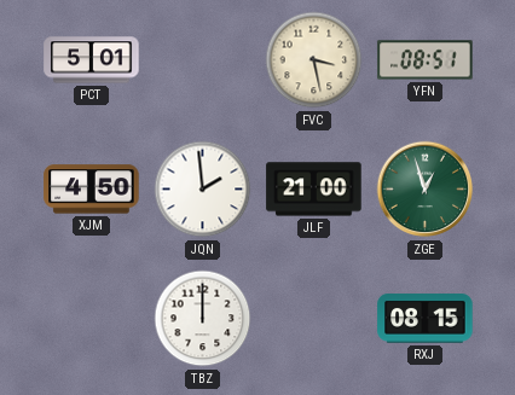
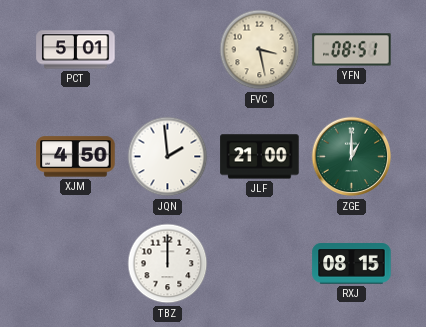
ZGE: 12:57 -> 1:00
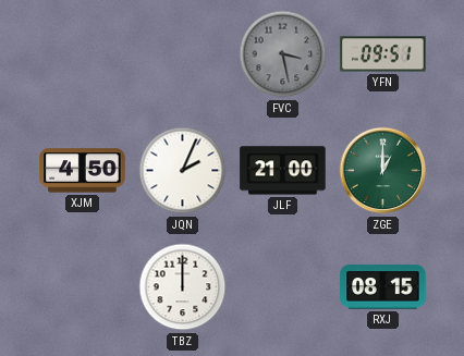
PCT: 5:01 -> none
FVC dial: cream -> grey
YFN: 08:51 -> 09:51
JQN: 1:59 -> 2:04
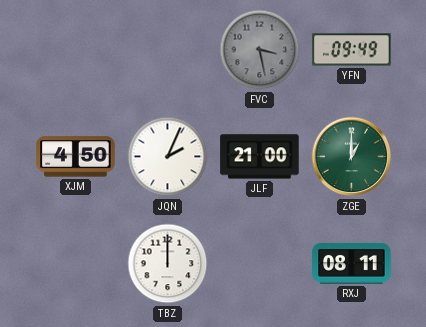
YFN: 09:51 -> 09:49
RXJ: 08:15 -> 08:11
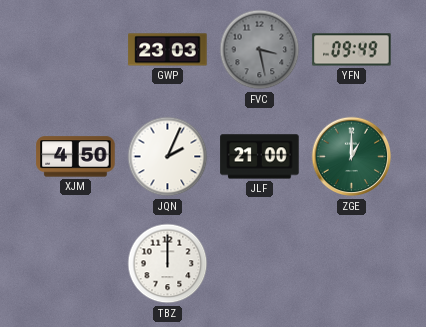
GWP: none -> 23:03
RXJ: 08:11 -> none
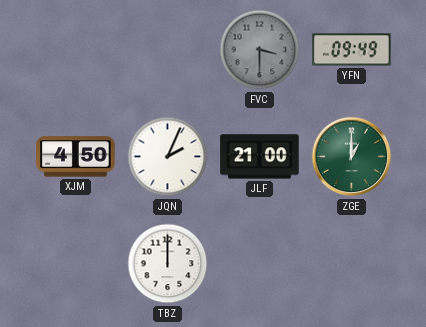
GWP: 23:03 -> none
FVC: 3:28 -> 3:30
